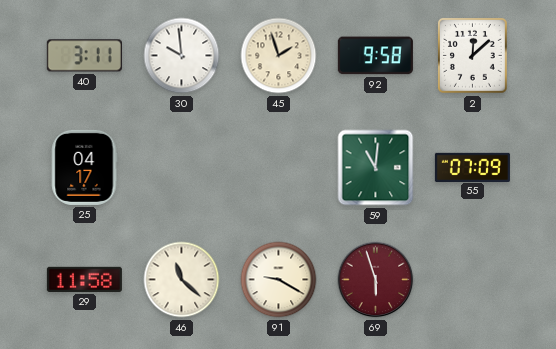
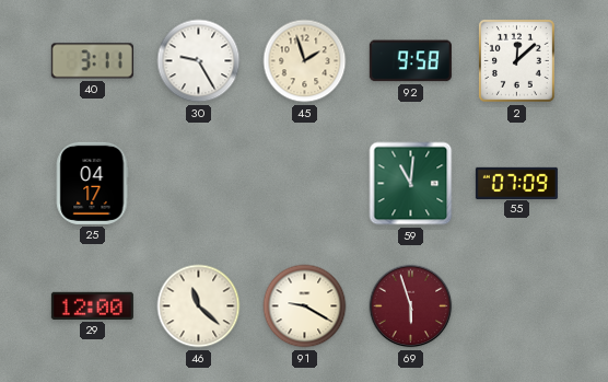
30: 9:59 -> 9:25
29: 11:58 -> 12:00
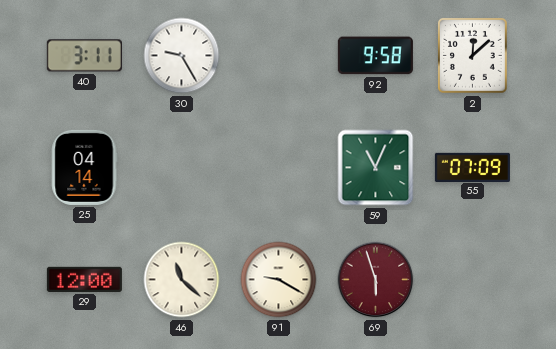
45: 1:57 -> none
25: 04:17 -> 04:14
59: 11:01 -> 11:04
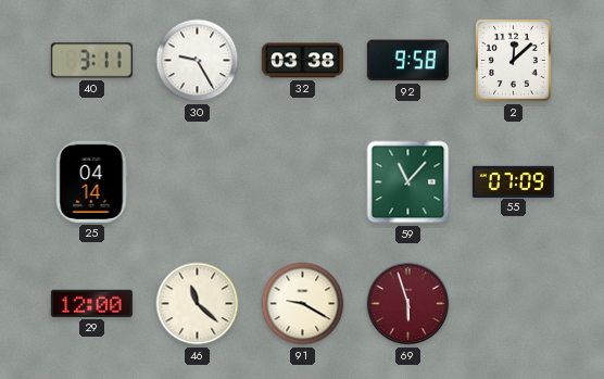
32: none -> 03:38
59: 11:04 -> 11:07
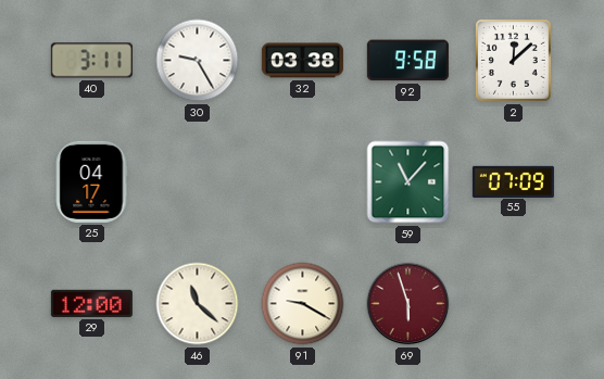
25: 04:14 -> 04:17
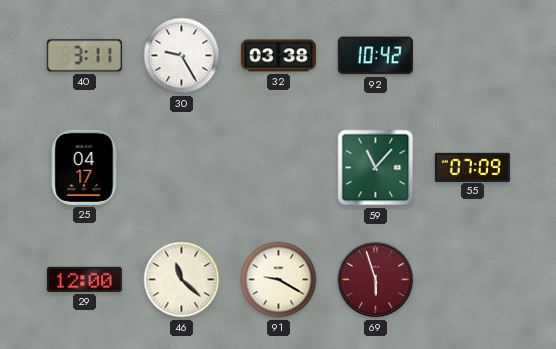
92: 9:58 -> 10:42
2: 12:08 -> none
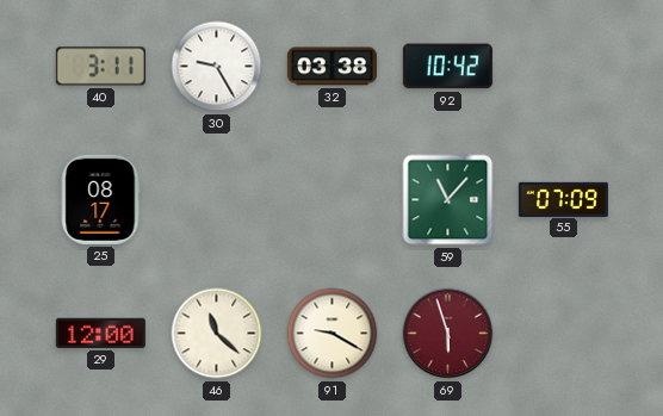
25: 04:17 -> 08:17
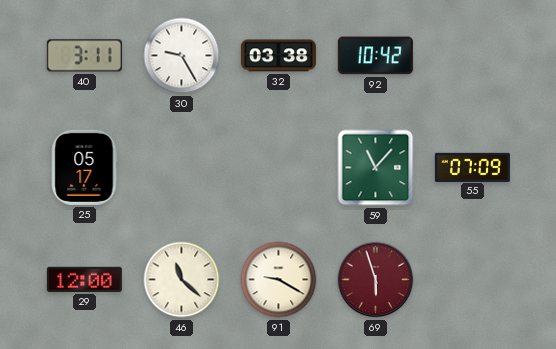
25: 08:17 -> 05:17
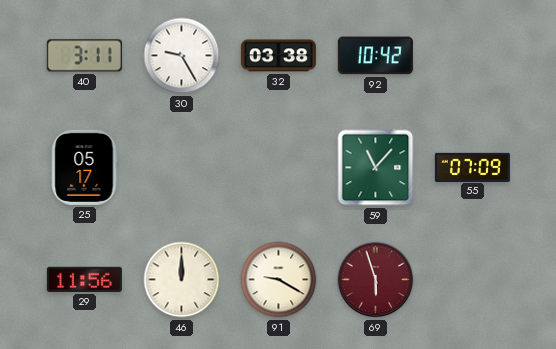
29: 12:00 -> 11:56
46: 11:22 -> 12:00
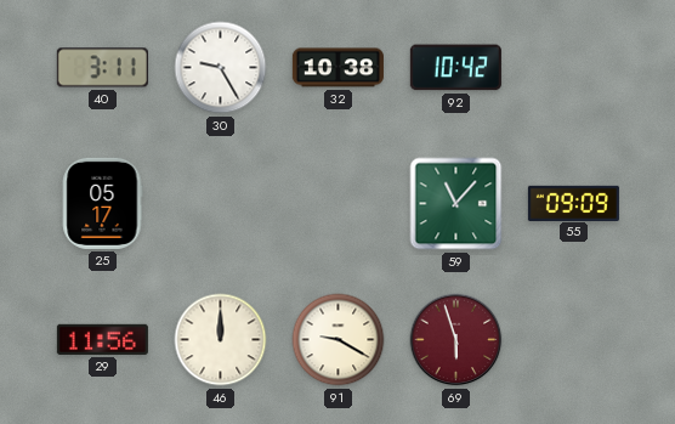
32: 03:38 -> 10:38
55: 07:09 -> 09:09
